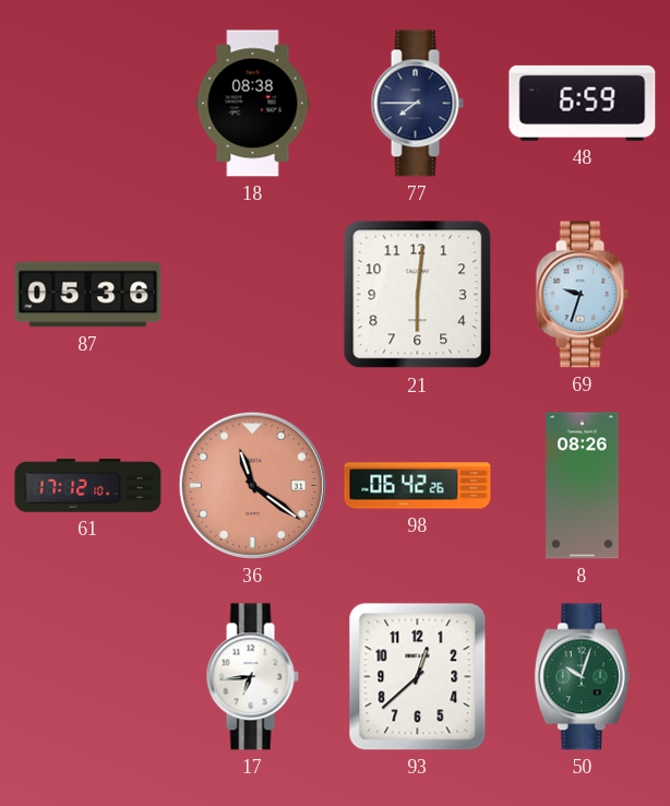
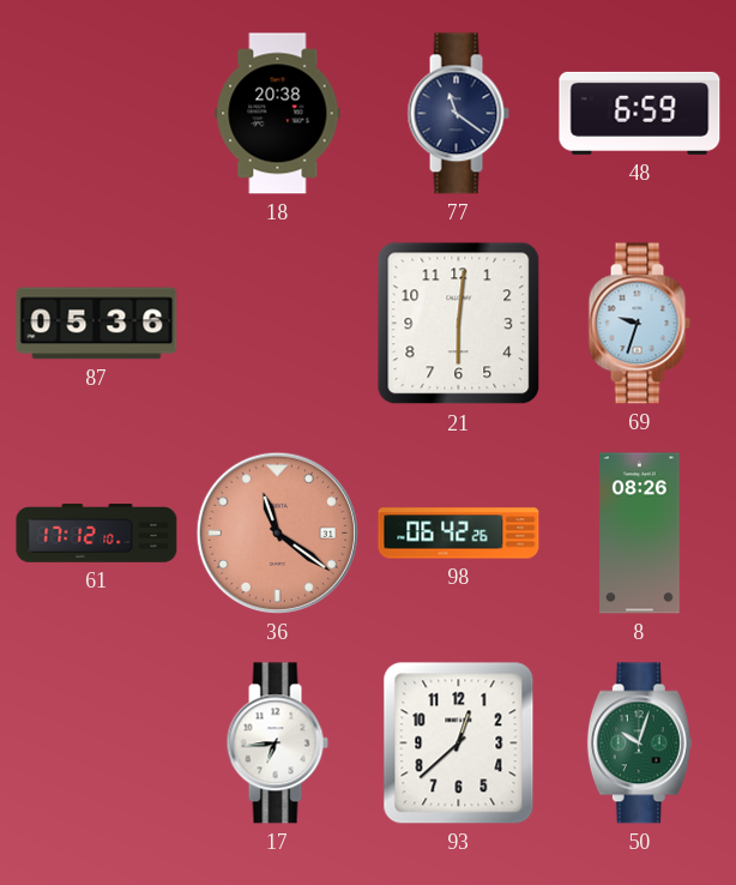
18: 08:38 -> 20:38
77: 7:45 -> 11:21
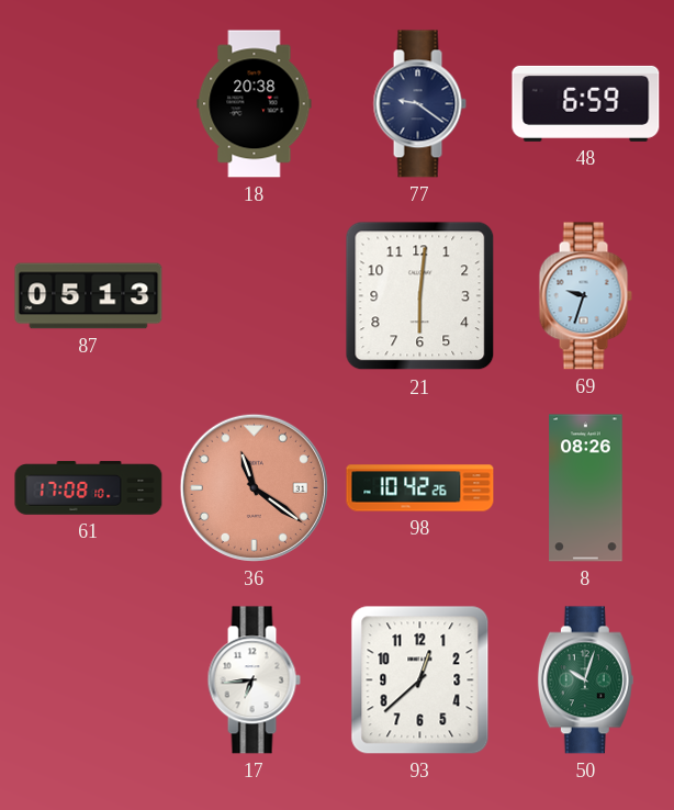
77: 11:21 -> 9:21
87: 05:36 -> 05:13
61: 17:12 -> 17:08
98: 06:42 -> 10:42
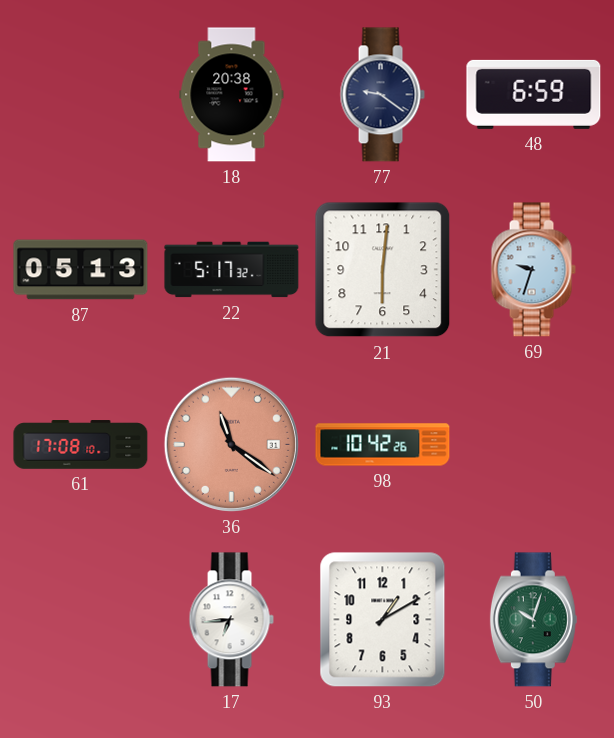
22: none -> 5:17
8: 08:26 -> none
93: 12:38 -> 1:10
